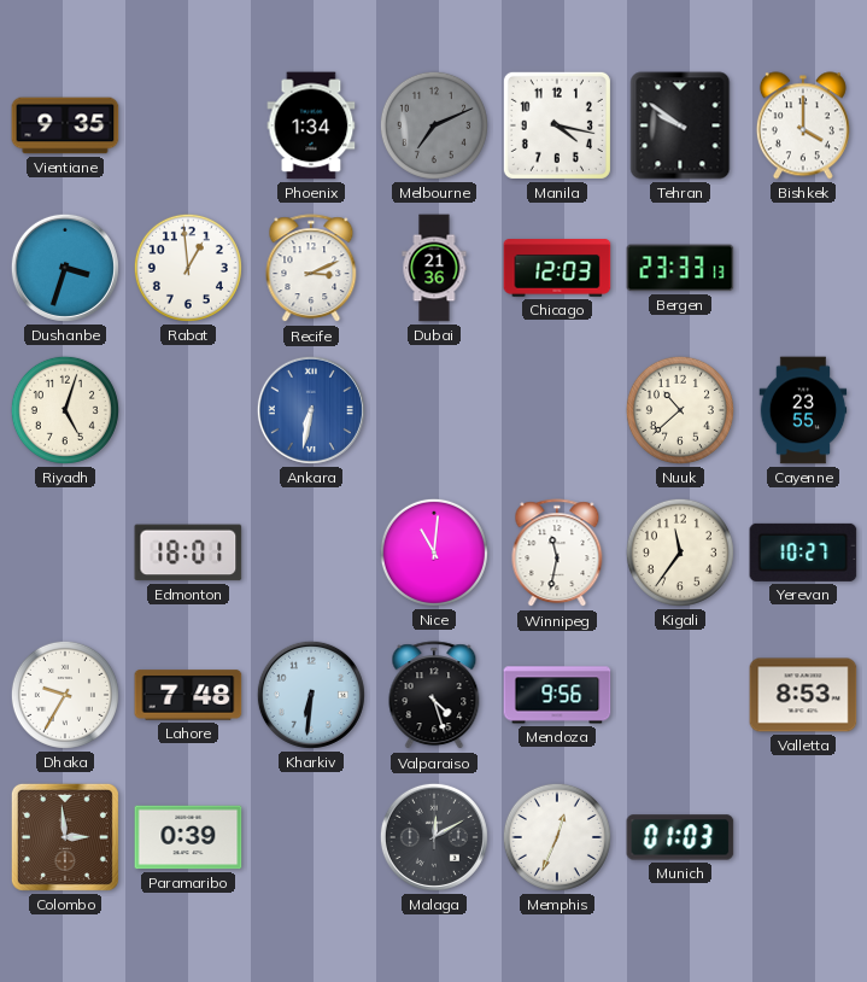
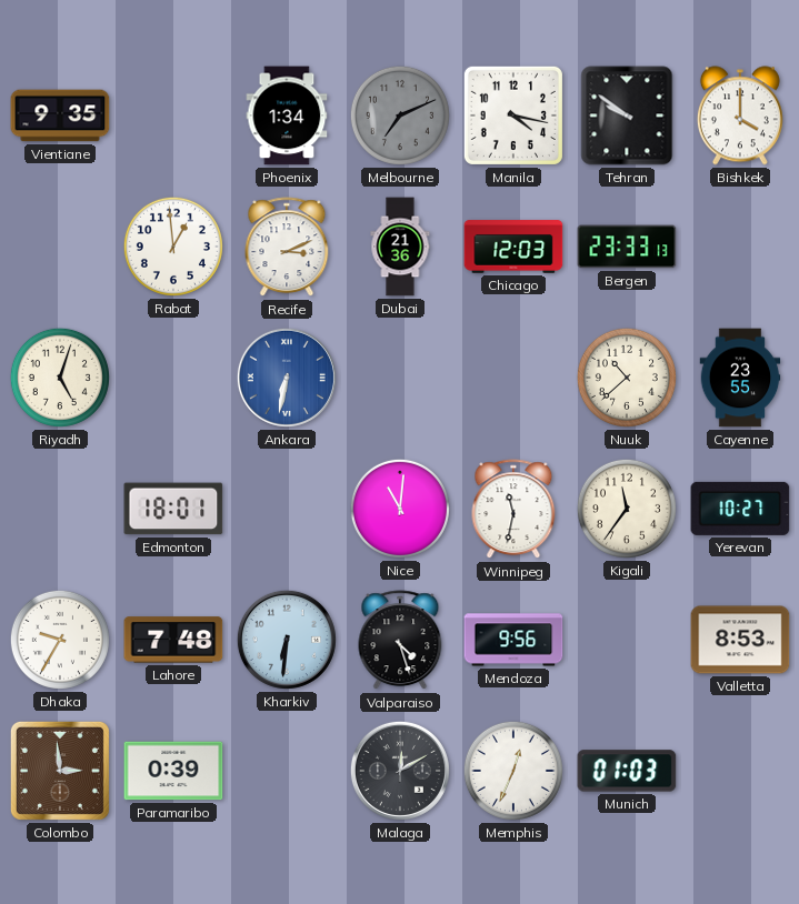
Dushanbe: 3:33 -> none
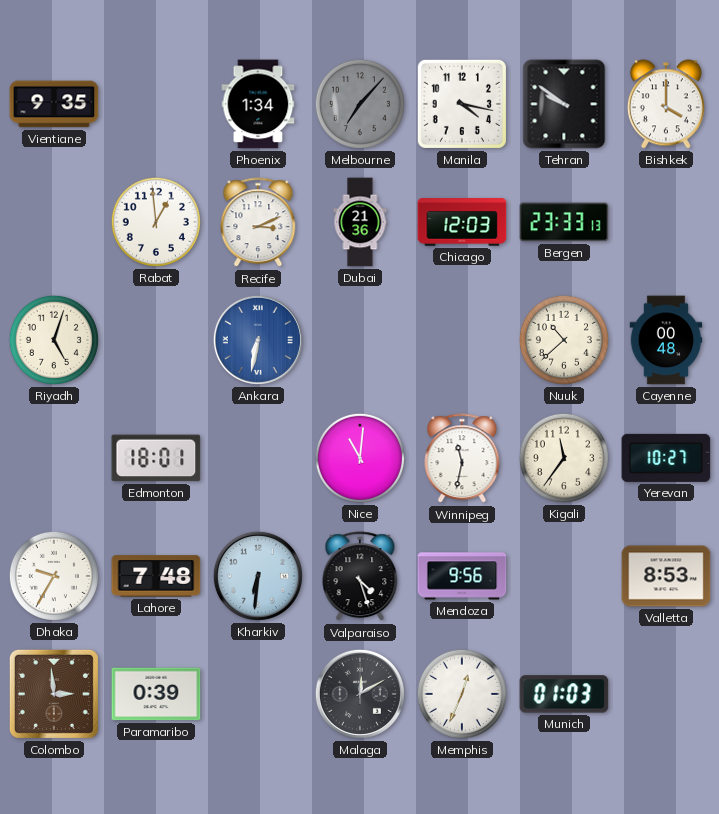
Melbourne: 7:11 -> 7:07
Cayenne: 23:55 -> 00:48
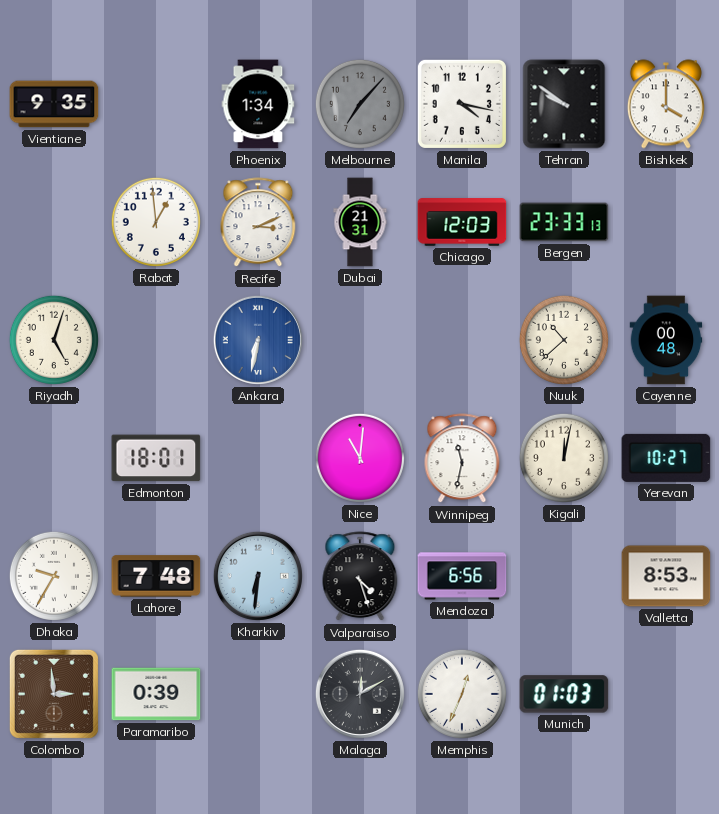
Dubai: 21:36 -> 21:31
Kigali: 11:36 -> 12:02
Mendoza: 9:56 -> 6:56
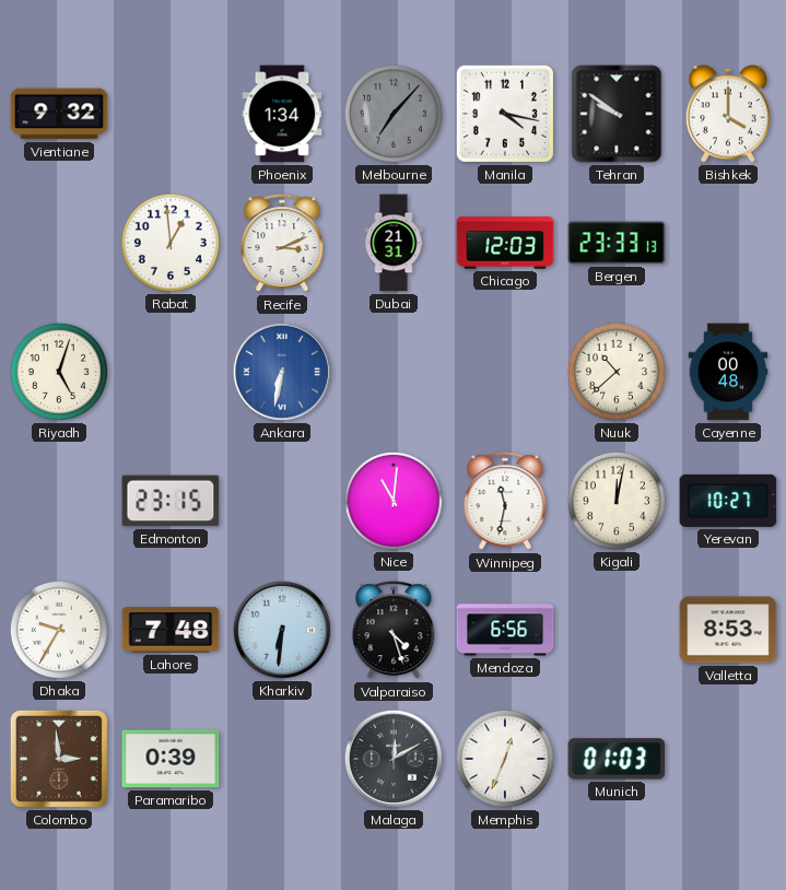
Vientiane: 9:35 -> 9:32
Edmonton: 18:01 -> 23:15
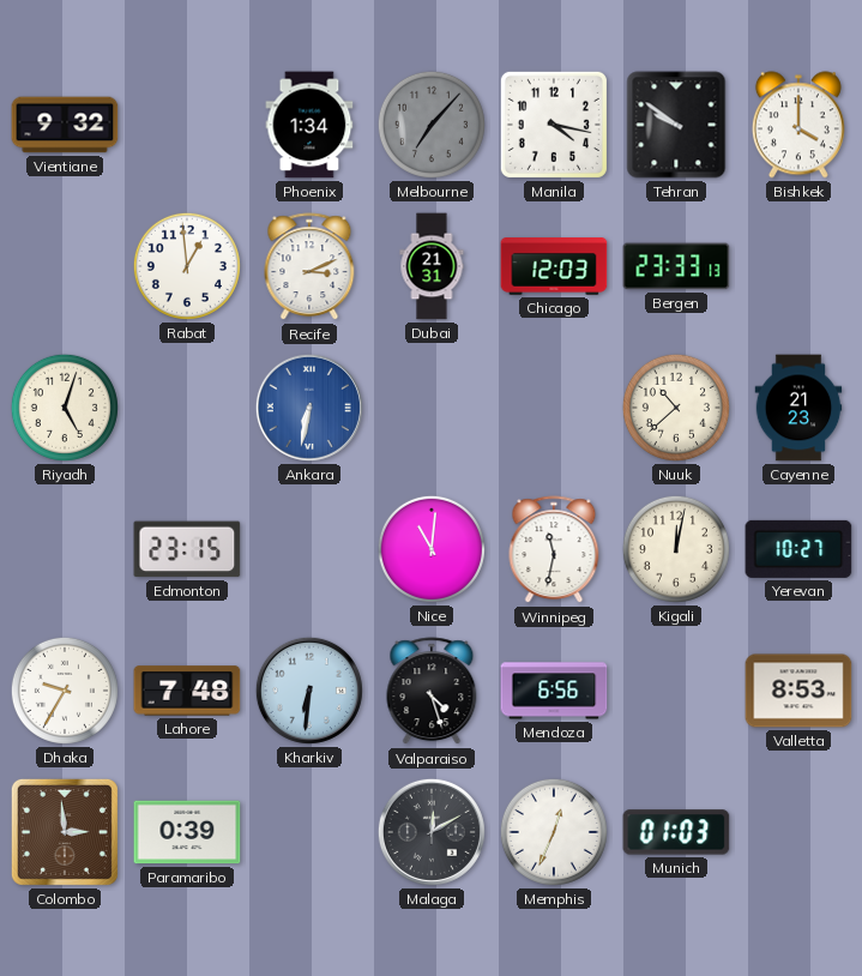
Cayenne: 00:48 -> 21:23
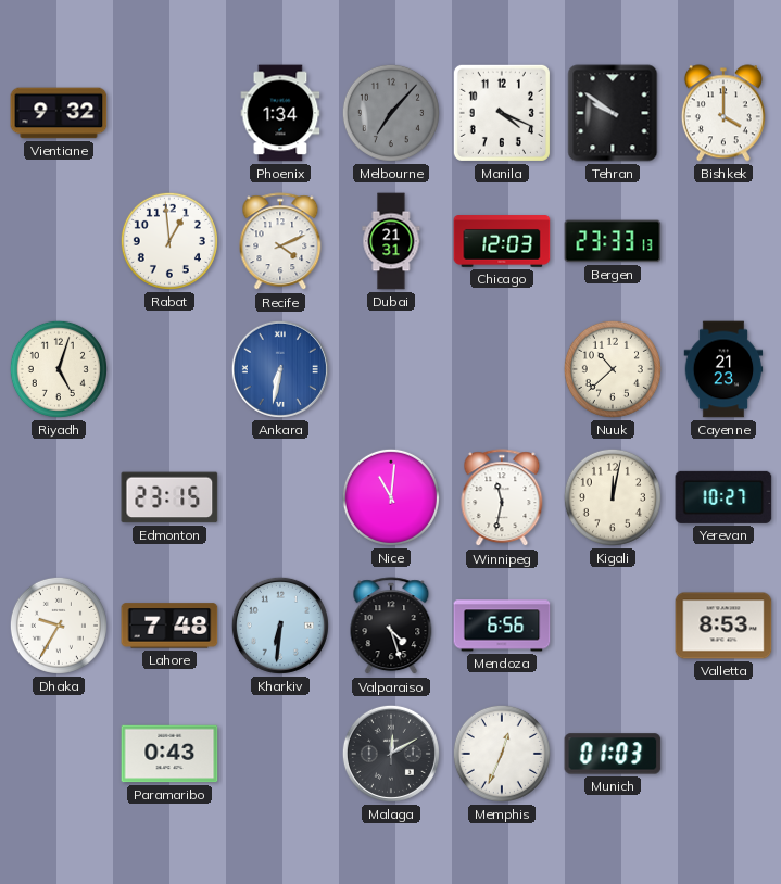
Manila: 4:17 -> 4:19
Recife: 3:11 -> 4:11
Colombo: 2:59 -> none
Paramaribo: 0:39 -> 0:43
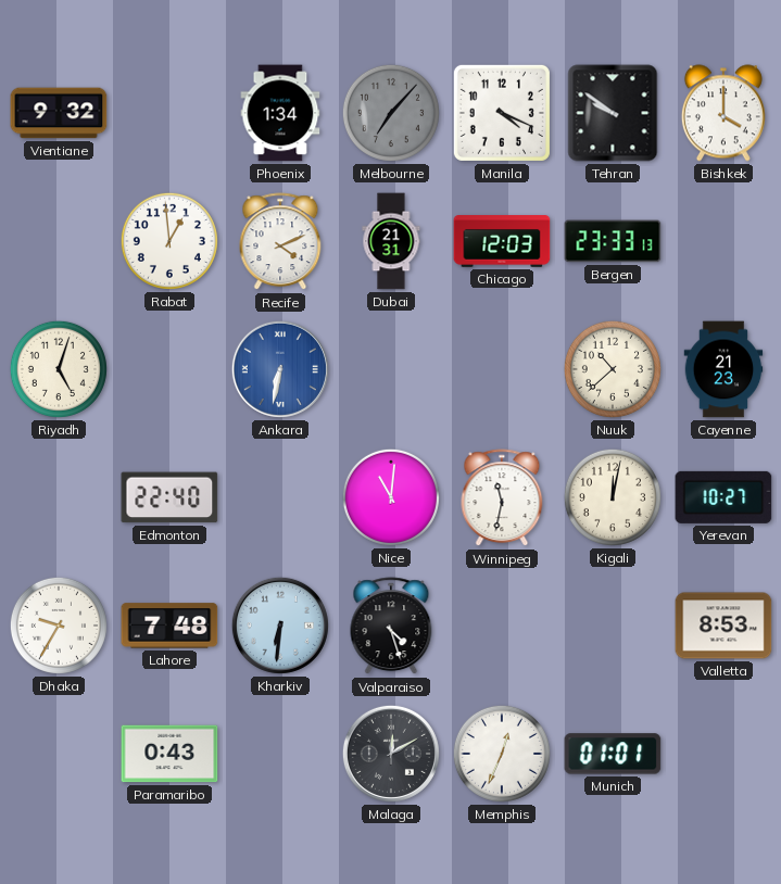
Edmonton: 23:15 -> 22:40
Mendoza: 6:56 -> none
Munich: 01:03 -> 01:01
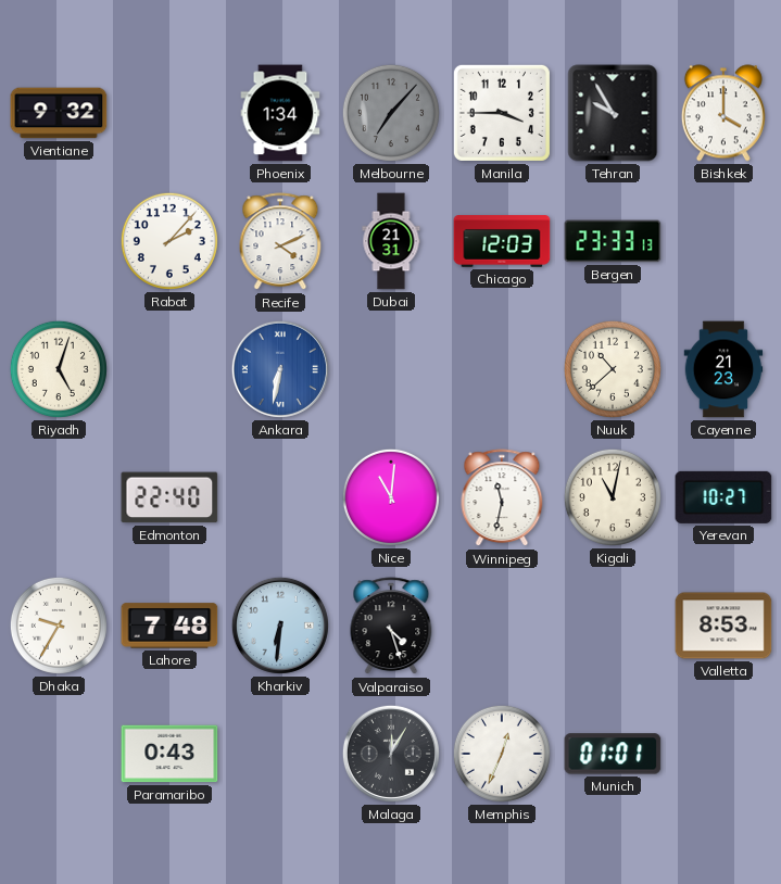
Manila: 4:19 -> 3:45
Tehran: 9:51 -> 9:55
Rabat: 12:59 -> 2:07
Kigali: 12:02 -> 11:02
Malaga: 12:10 -> 12:05
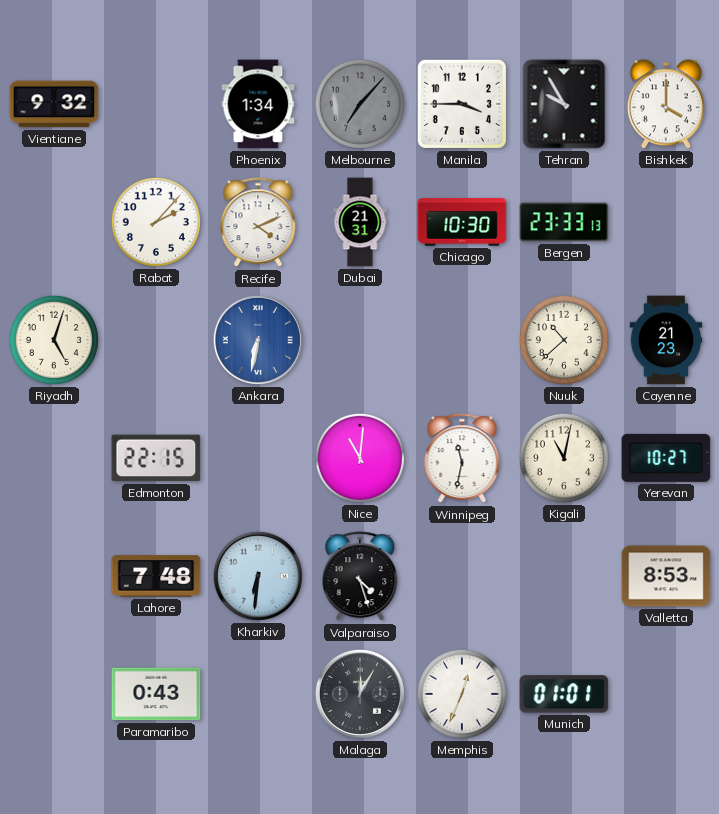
Chicago: 12:03 -> 10:30
Edmonton: 22:40 -> 22:15
Dhaka: 9:35 -> none
